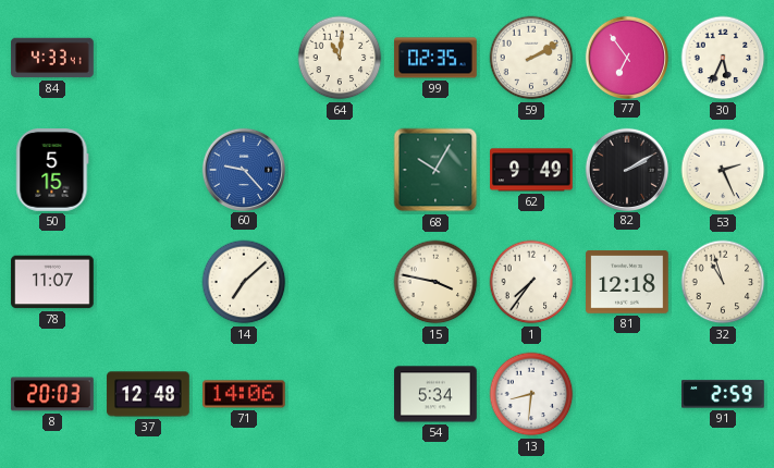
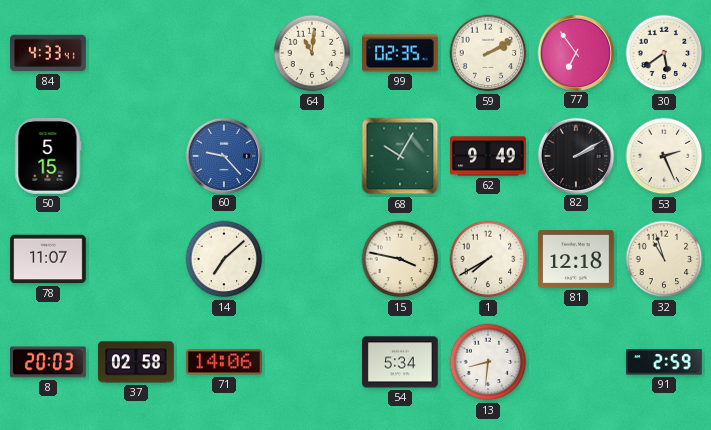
30: 5:34 -> 5:39
1: 7:36 -> 7:40
37: 12:48 -> 02:58
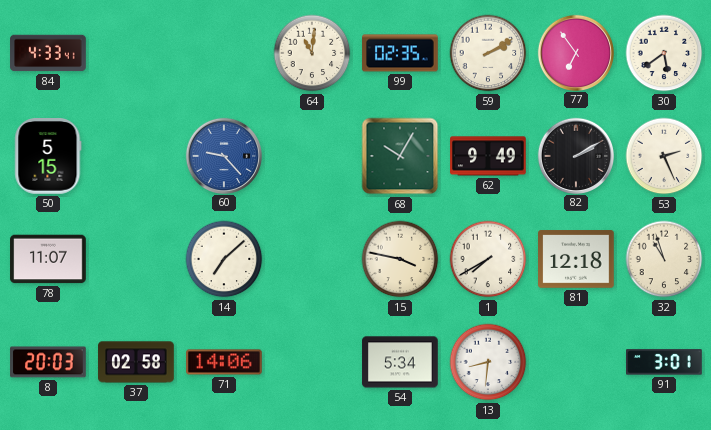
91: 2:59 -> 3:01
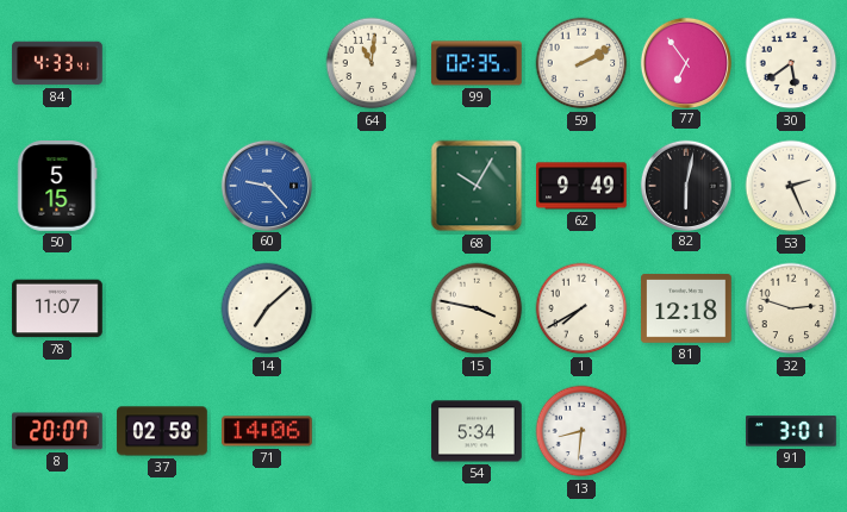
82: 2:10 -> 6:02
32: 10:57 -> 2:48
8: 20:03 -> 20:07
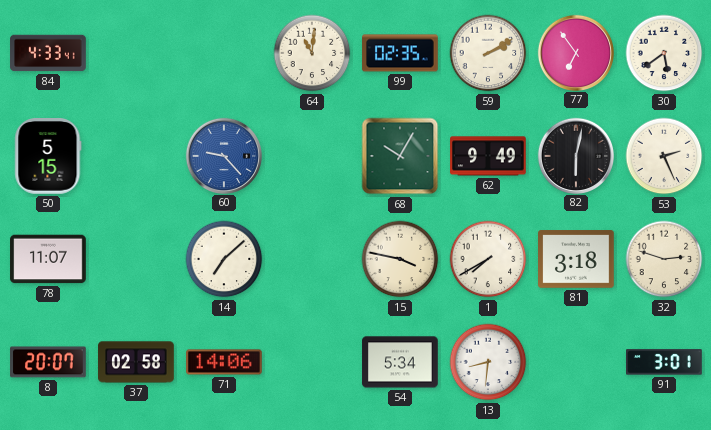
81: 12:18 -> 3:18
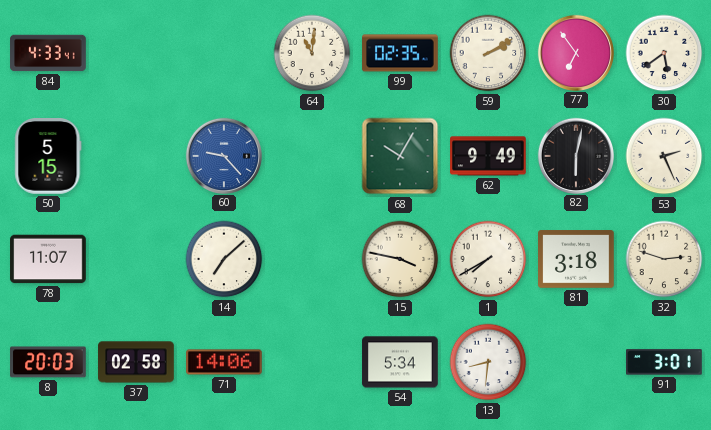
8: 20:07 -> 20:03
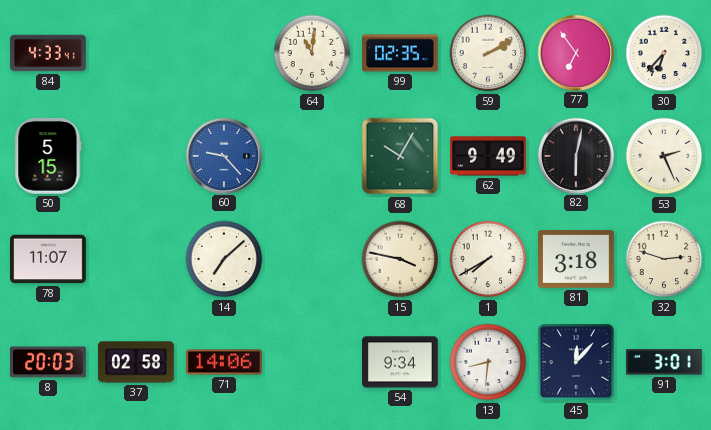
30: 5:39 -> 6:37
54: 5:34 -> 9:34
45: none -> 12:07
